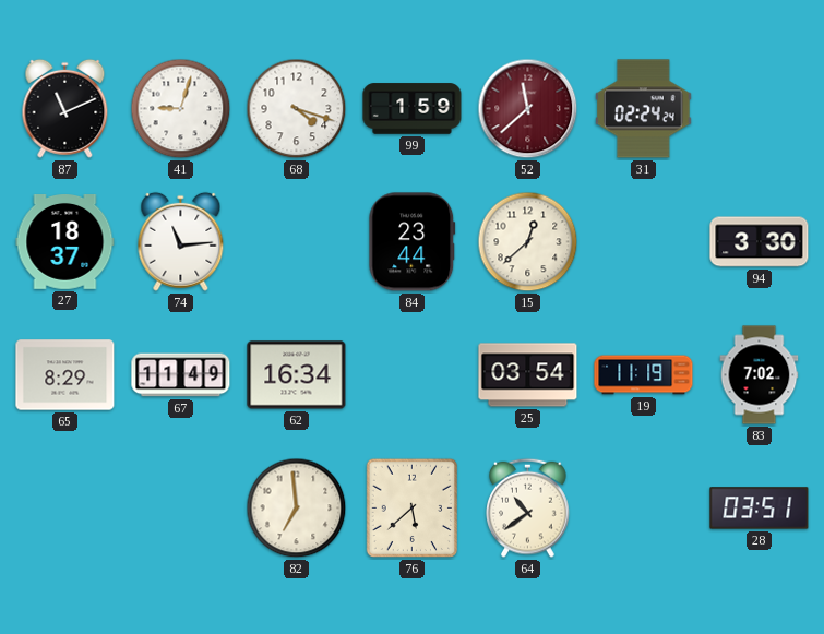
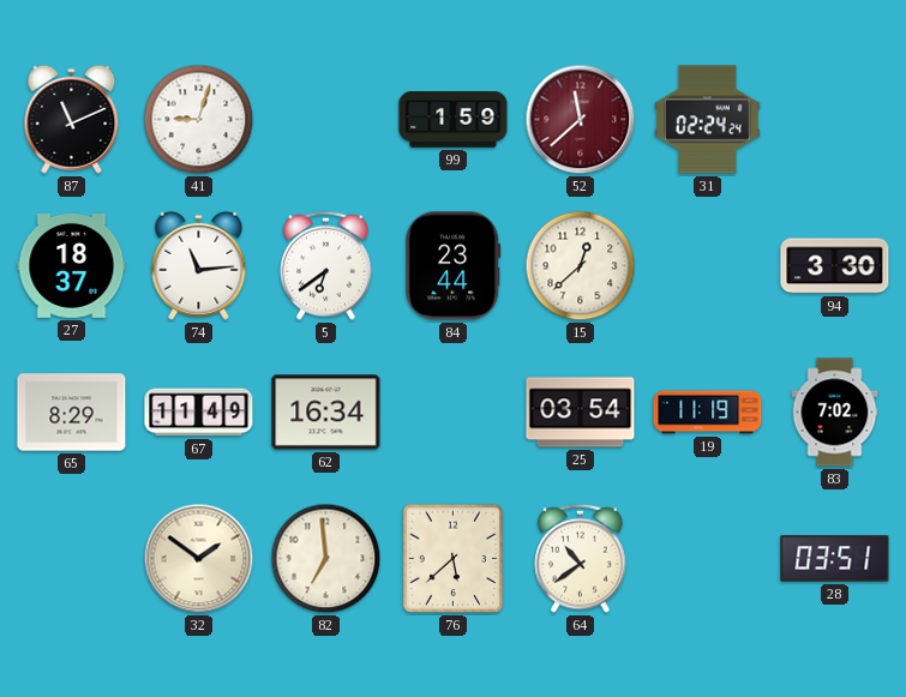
68: 4:18 -> none
5: none -> 6:39
32: none -> 1:51
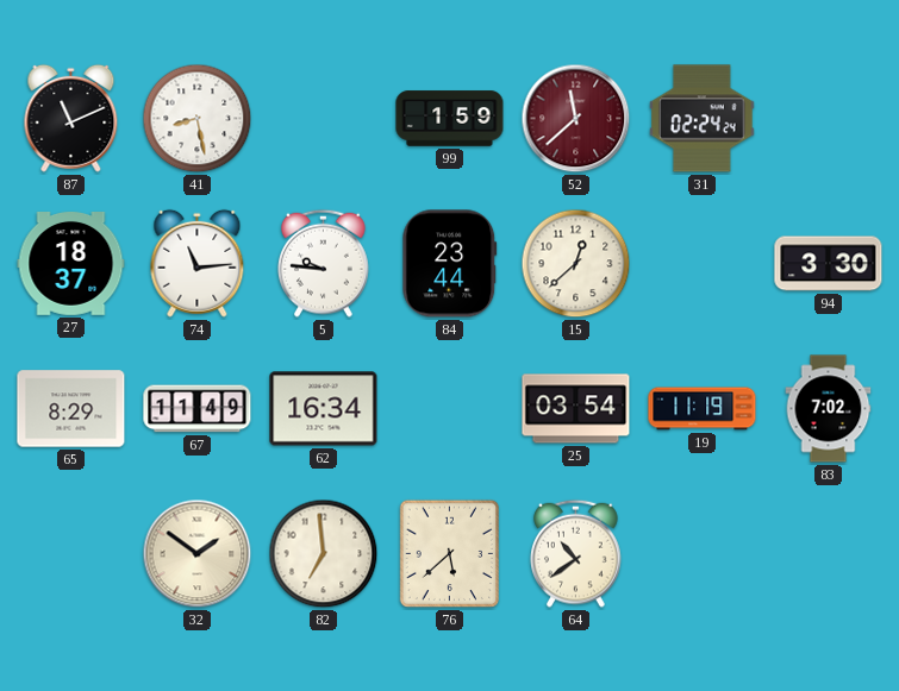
41: 9:03 -> 8:28
5: 6:39 -> 9:46
28: 03:51 -> none
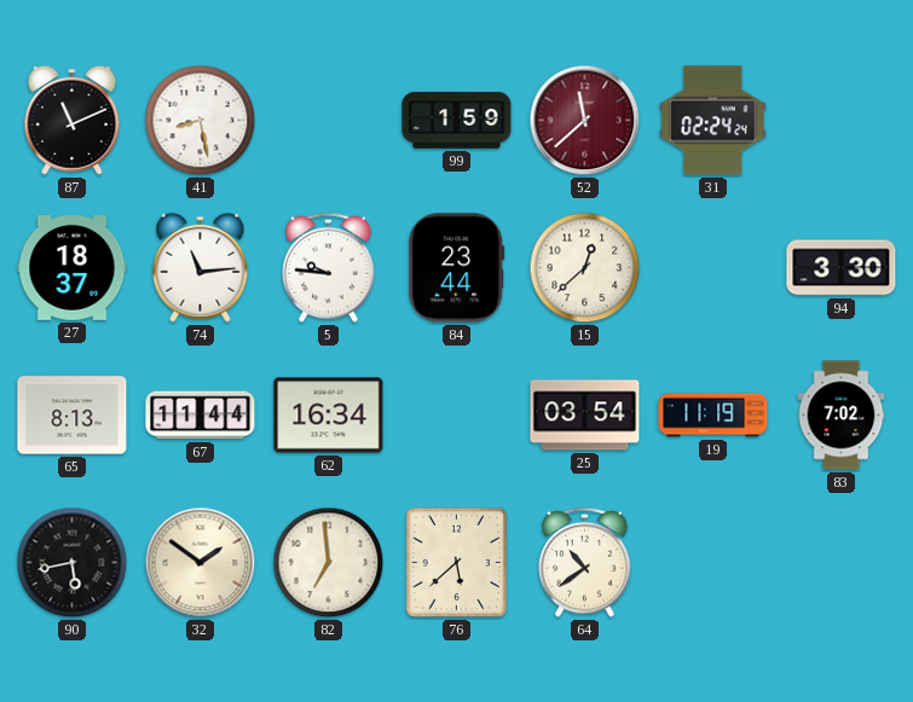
65: 8:29 -> 8:13
67: 11:49 -> 11:44
90: none -> 5:43
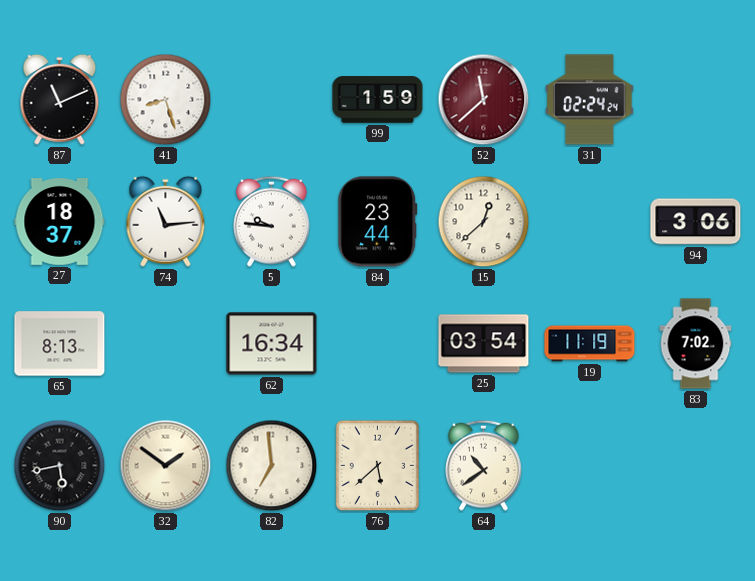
41: 8:28 -> 8:27
94: 3:30 -> 3:06
67: 11:44 -> none
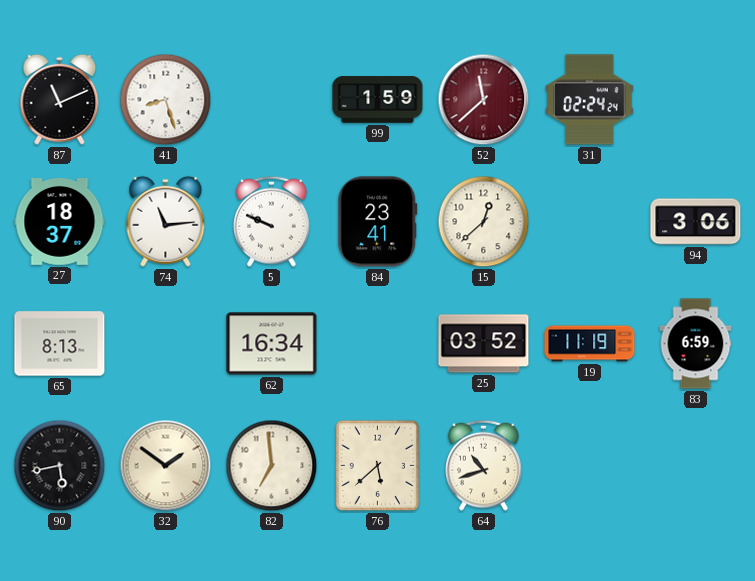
5: 9:46 -> 9:49
84: 23:44 -> 23:41
25: 03:54 -> 03:52
83: 7:02 -> 6:59
64: 10:39 -> 10:42
